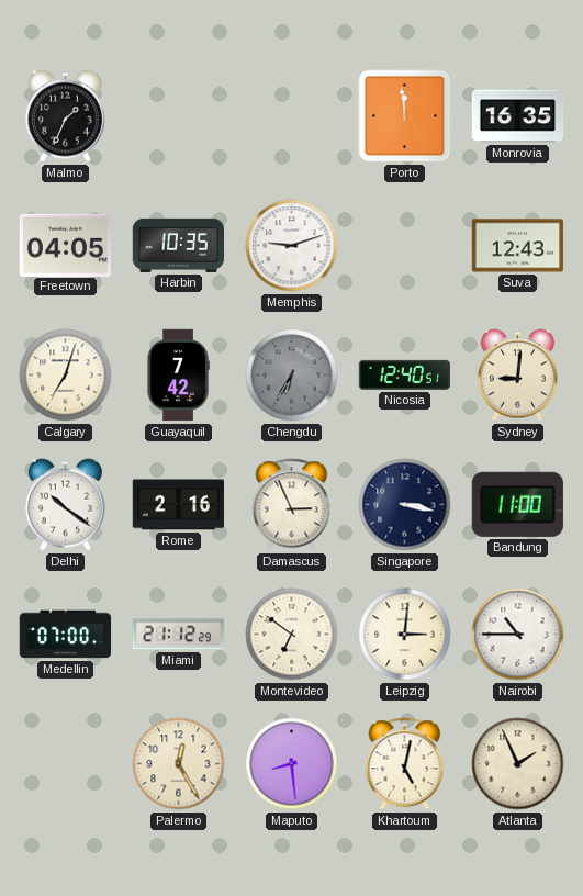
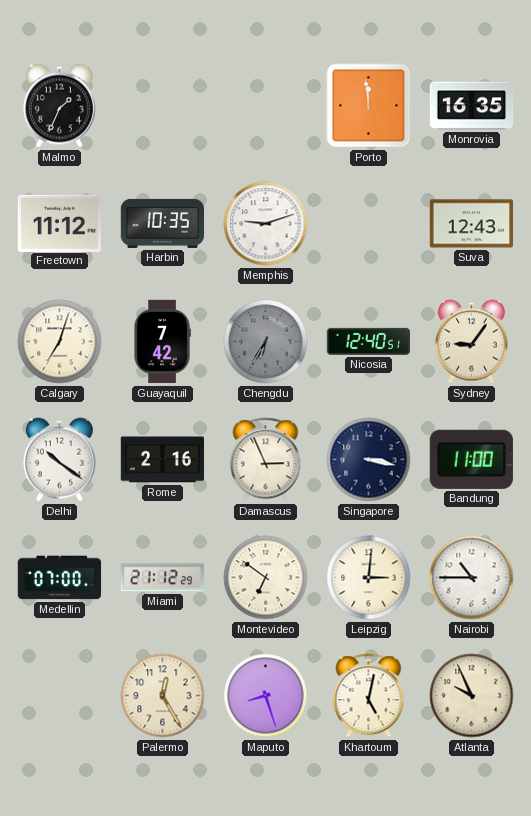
Freetown: 04:05 -> 11:12
Sydney: 9:01 -> 9:06
Maputo: 8:29 -> 8:27
Atlanta: 1:56 -> 9:56
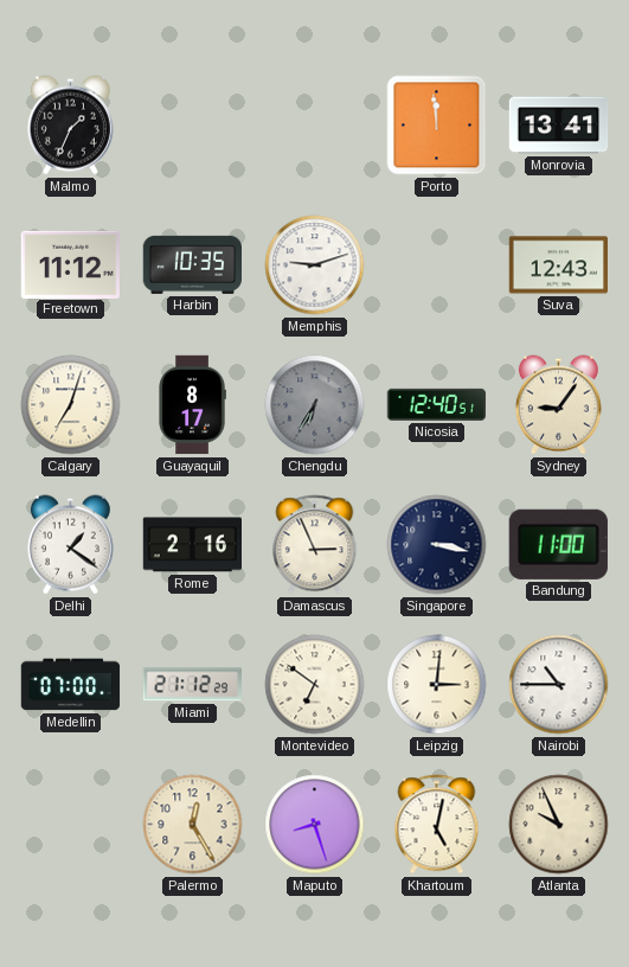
Monrovia: 16:35 -> 13:41
Guayaquil: 7:42 -> 8:17
Delhi: 10:21 -> 1:21
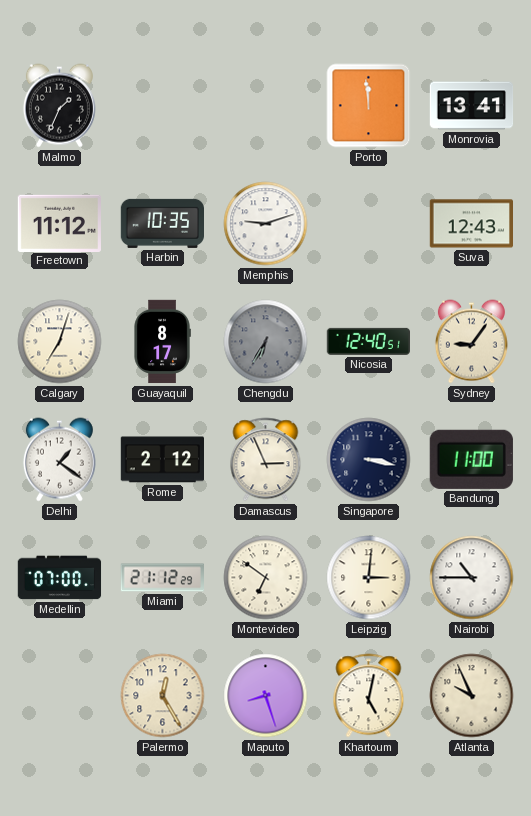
Rome: 2:16 -> 2:12
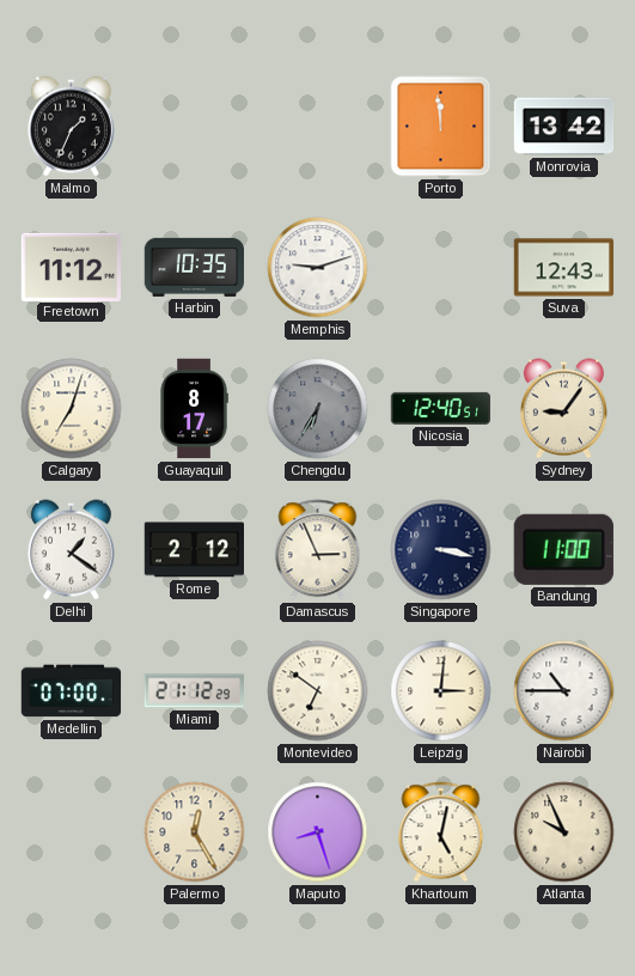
Monrovia: 13:41 -> 13:42
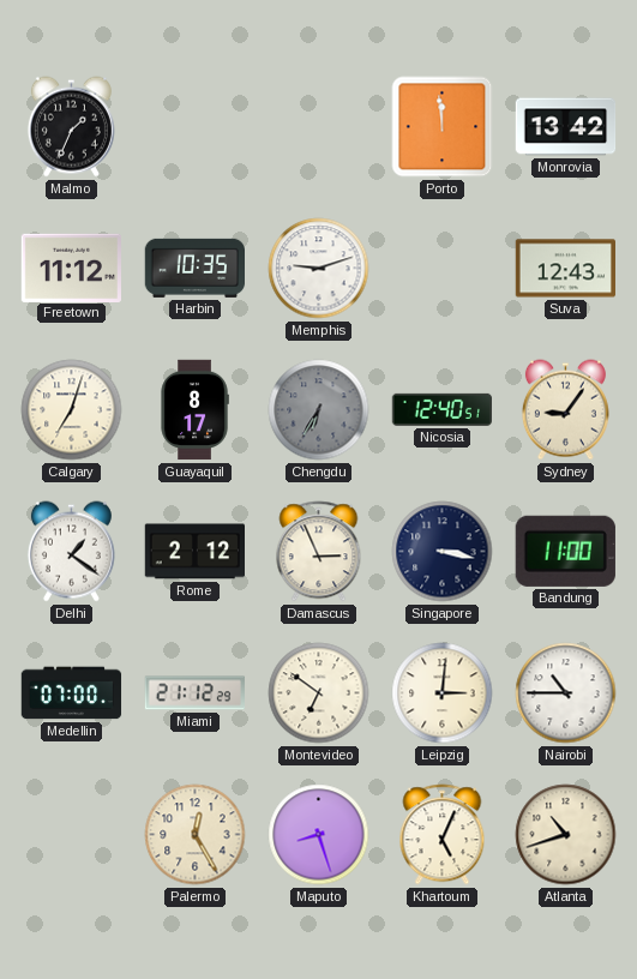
Khartoum: 5:02 -> 5:04
Atlanta: 9:56 -> 10:42
